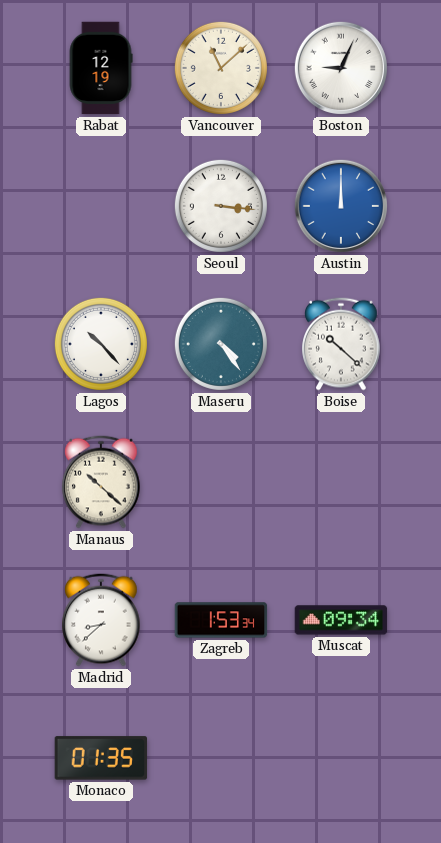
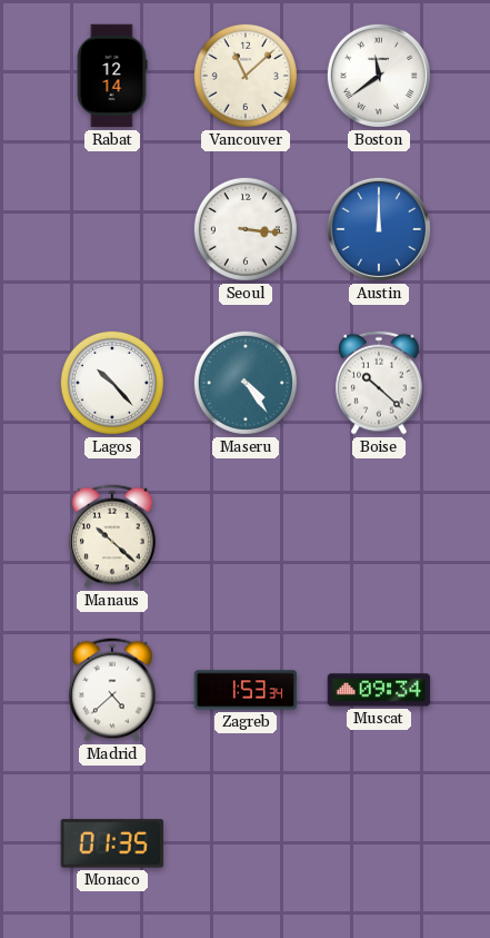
Rabat: 12:19 -> 12:14
Boston: 9:04 -> 11:39
Madrid: 8:38 -> 4:38
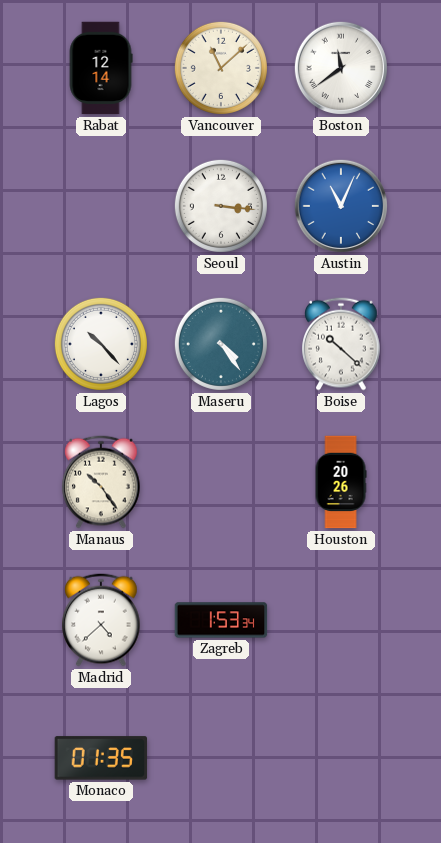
Austin: 12:00 -> 11:04
Manaus: 10:22 -> 10:24
Houston: none -> 20:26
Muscat: 09:34 -> none
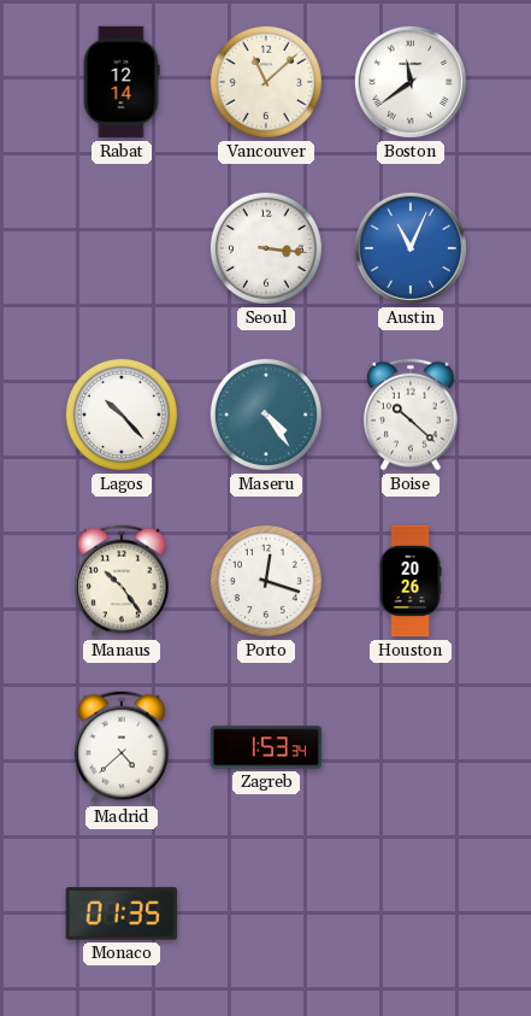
Porto: none -> 12:18
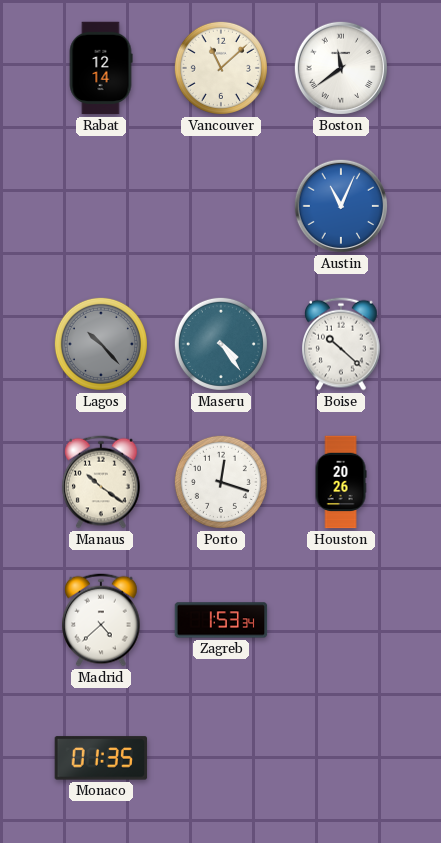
Seoul: 3:16 -> none
Lagos dial: white -> grey
Manaus: 10:24 -> 10:21
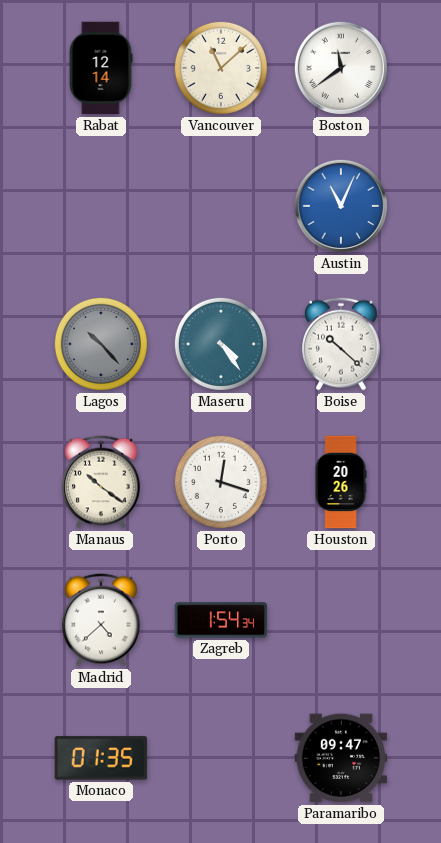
Zagreb: 1:53 -> 1:54
Paramaribo: none -> 09:47
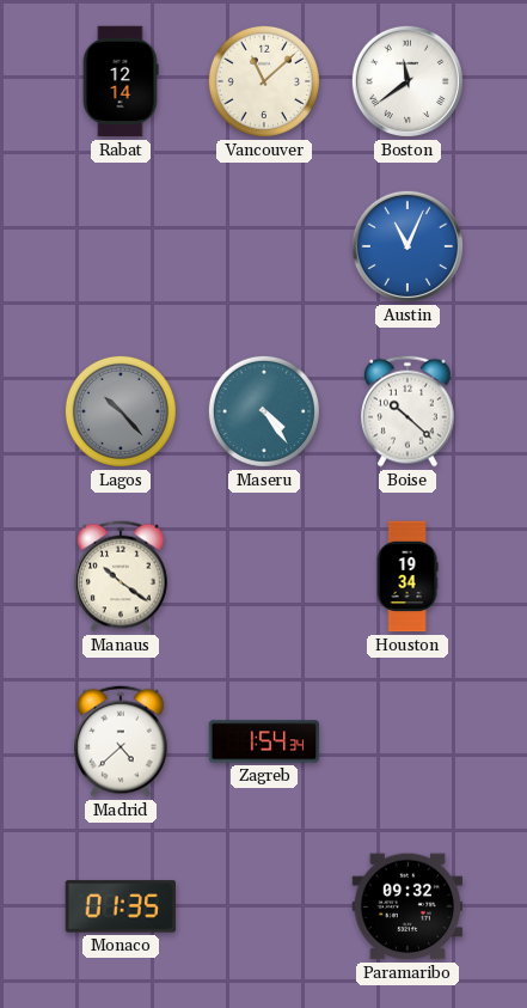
Porto: 12:18 -> none
Houston: 20:26 -> 19:34
Paramaribo: 09:47 -> 09:32
